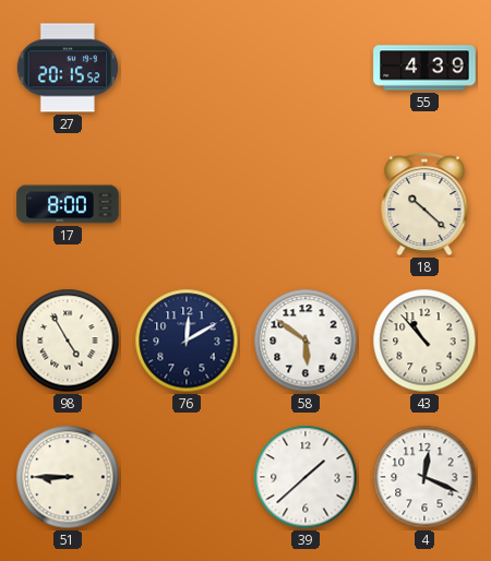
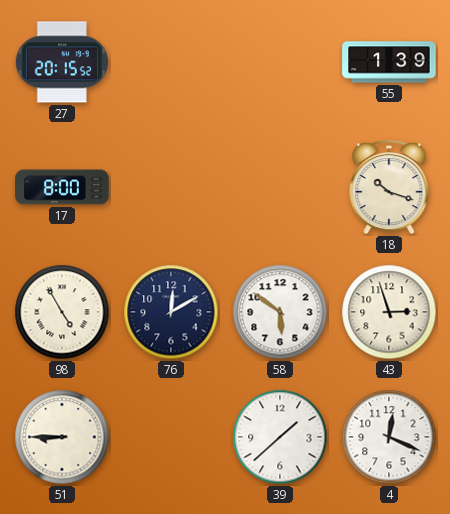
55: 4:39 -> 1:39
18: 10:22 -> 10:18
43: 10:53 -> 2:57
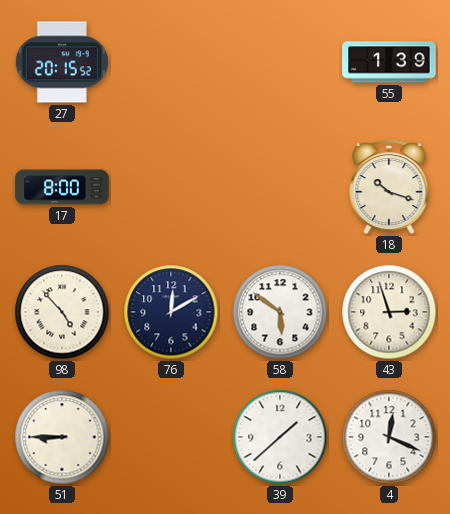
98: 4:55 -> 4:53
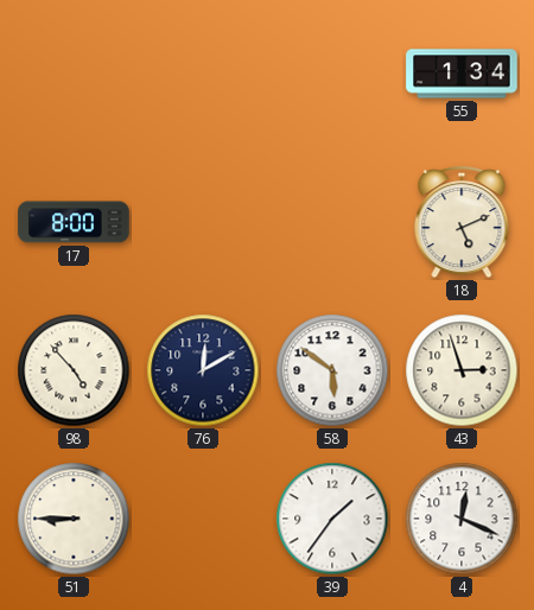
27: 20:15 -> none
55: 1:39 -> 1:34
18: 10:18 -> 5:11
39: 1:38 -> 1:36
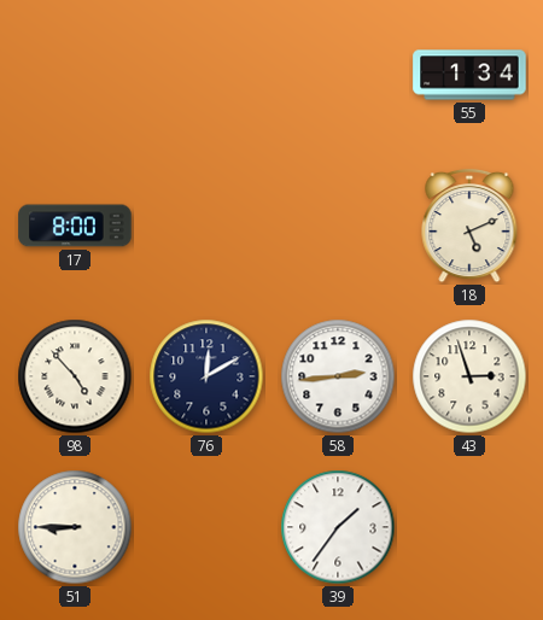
58: 5:51 -> 2:44
4: 12:19 -> none
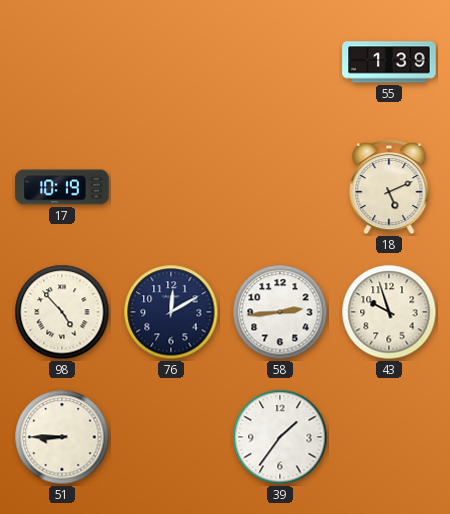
55: 1:34 -> 1:39
17: 8:00 -> 10:19
43: 2:57 -> 9:57
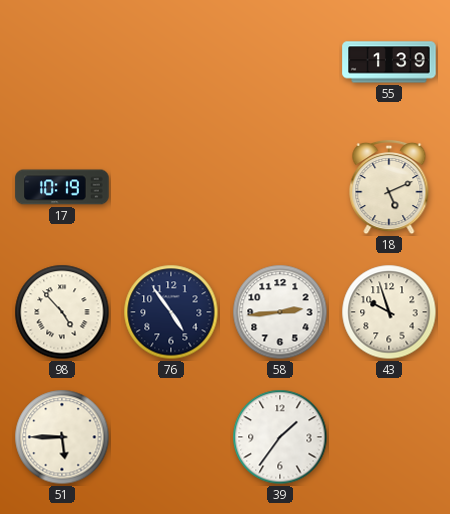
76: 12:10 -> 4:54
51: 8:45 -> 5:45
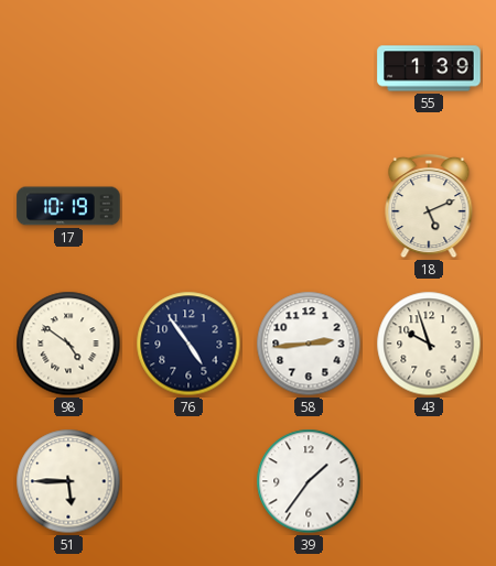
98: 4:53 -> 4:51
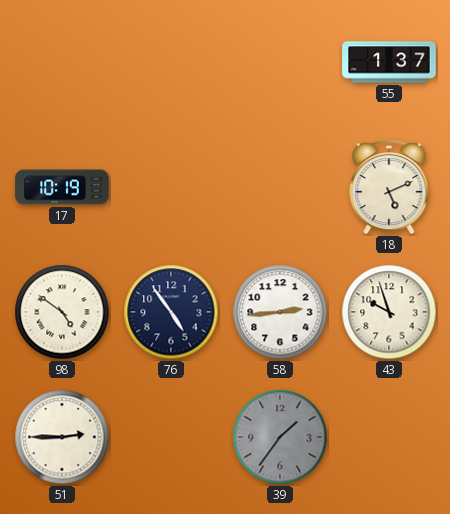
55: 1:39 -> 1:37
51: 5:45 -> 2:45
39 dial: white -> grey
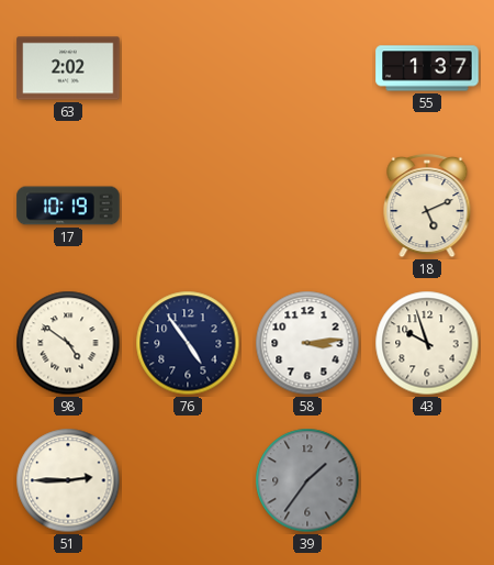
63: none -> 2:02
58: 2:44 -> 3:14
